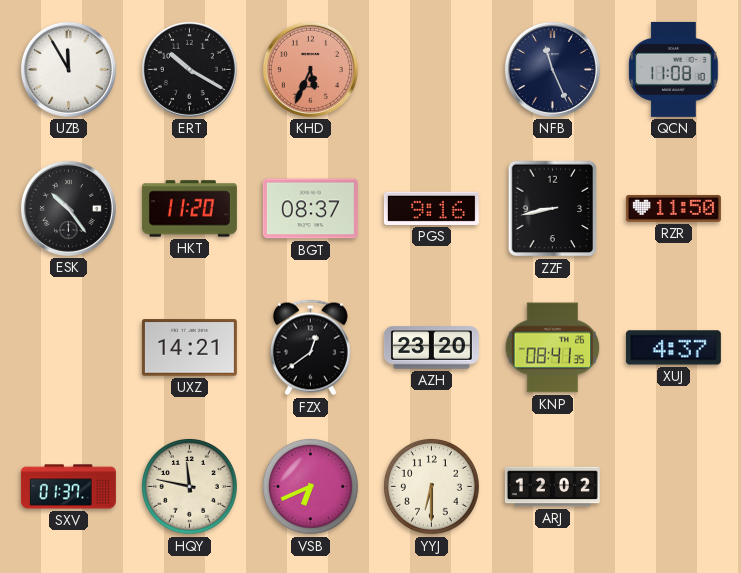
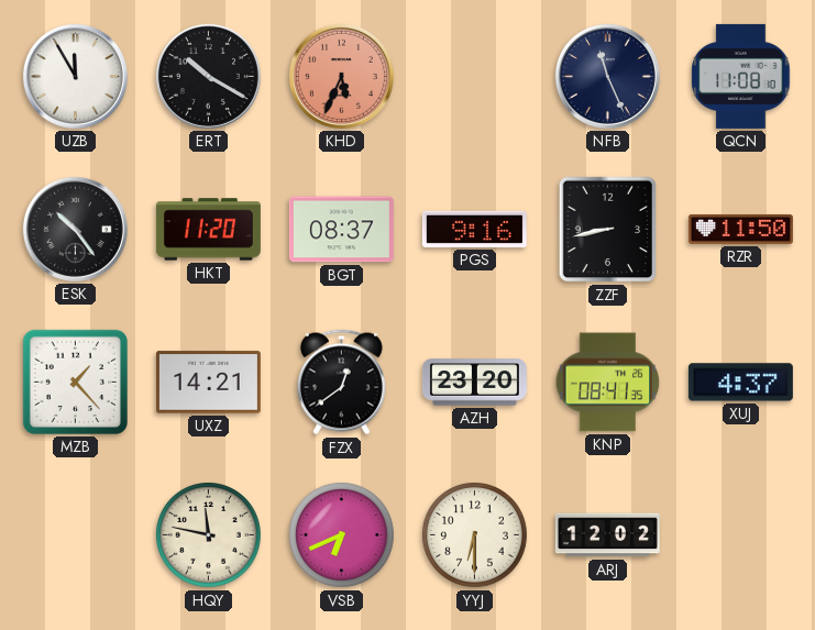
MZB: none -> 1:23
SXV: 01:37 -> none
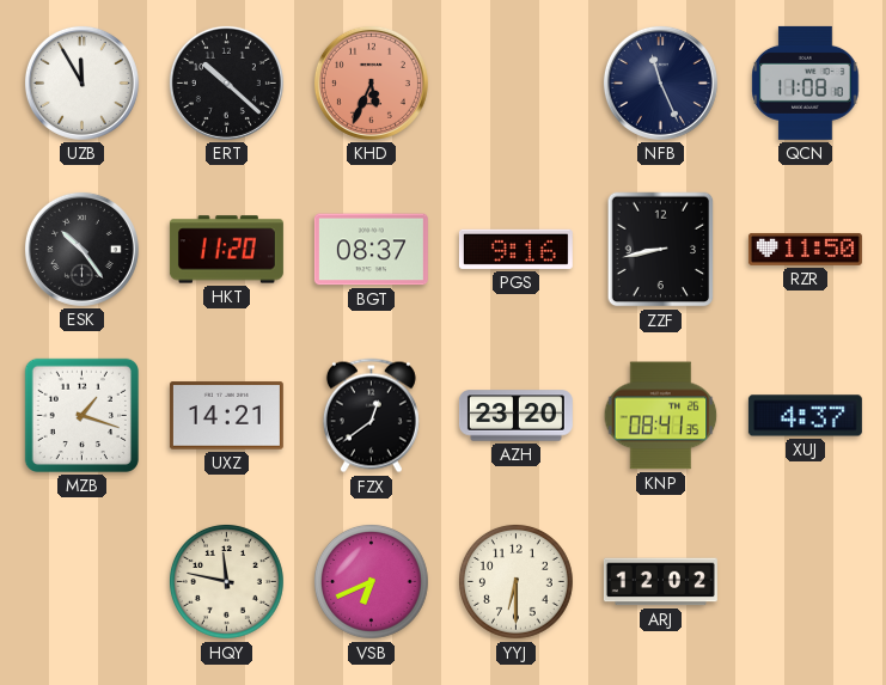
ERT: 10:20 -> 10:22
MZB: 1:23 -> 1:18
